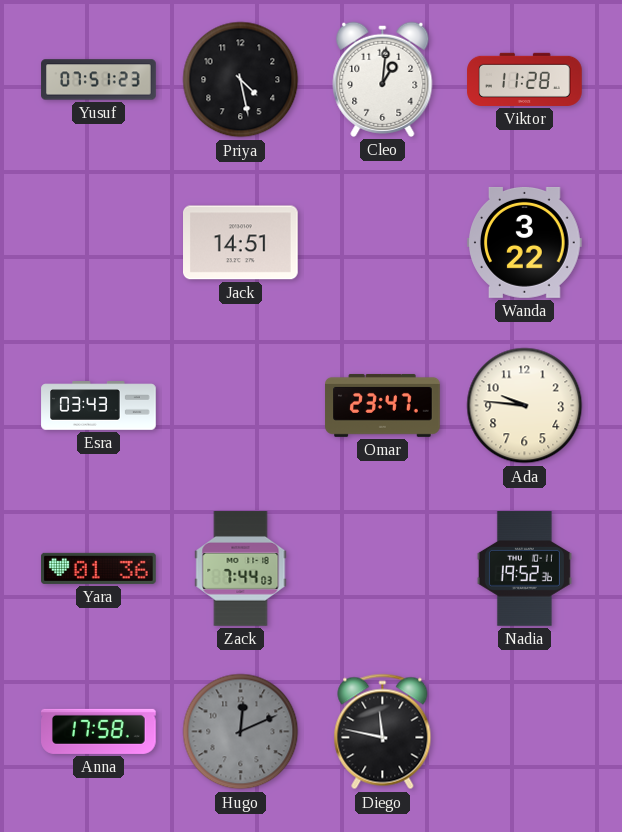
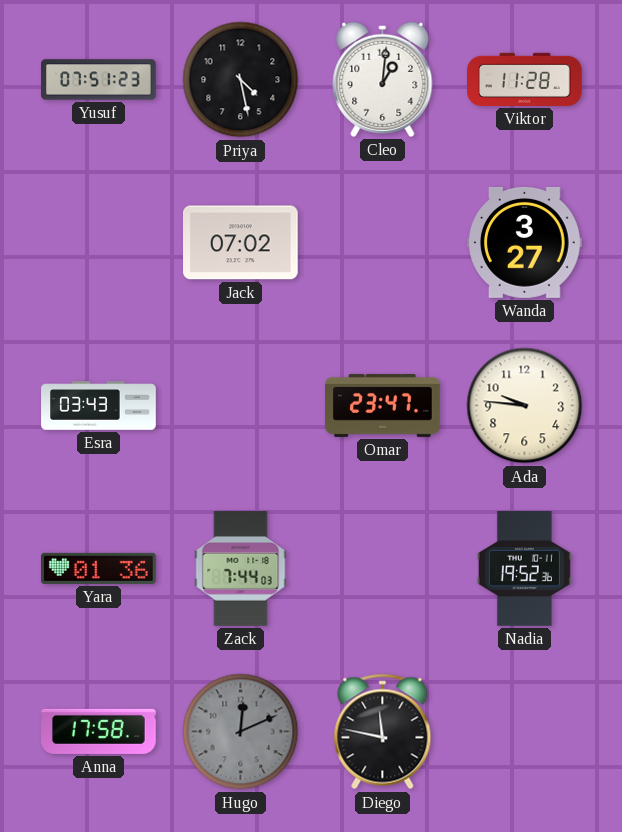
Jack: 14:51 -> 07:02
Wanda: 3:22 -> 3:27
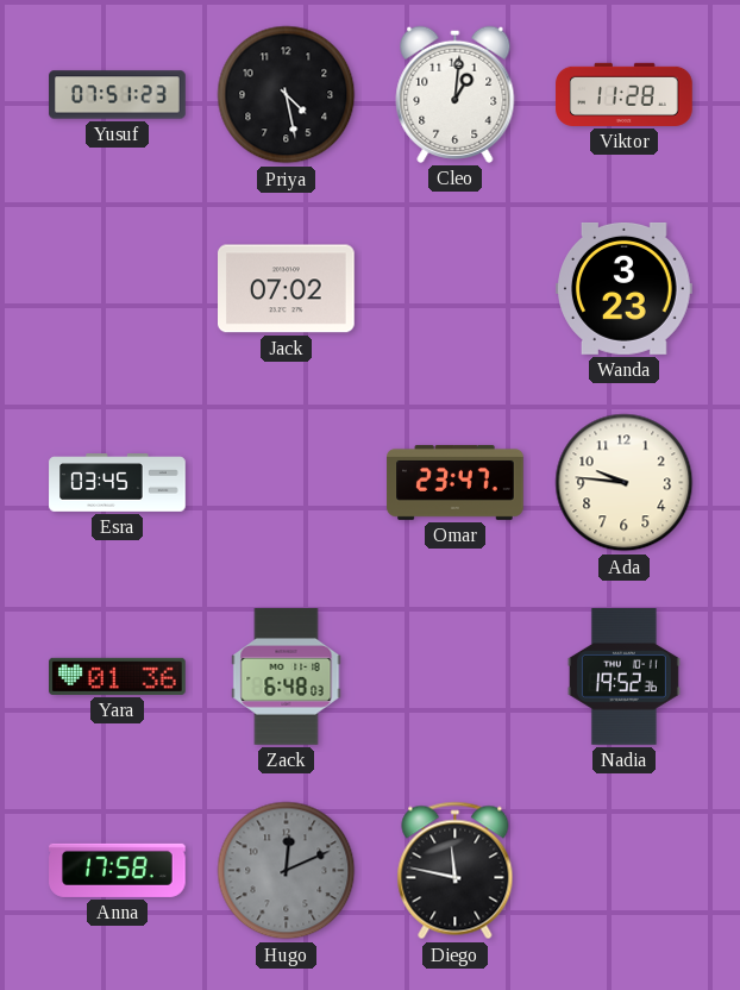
Wanda: 3:27 -> 3:23
Esra: 03:43 -> 03:45
Zack: 7:44 -> 6:48
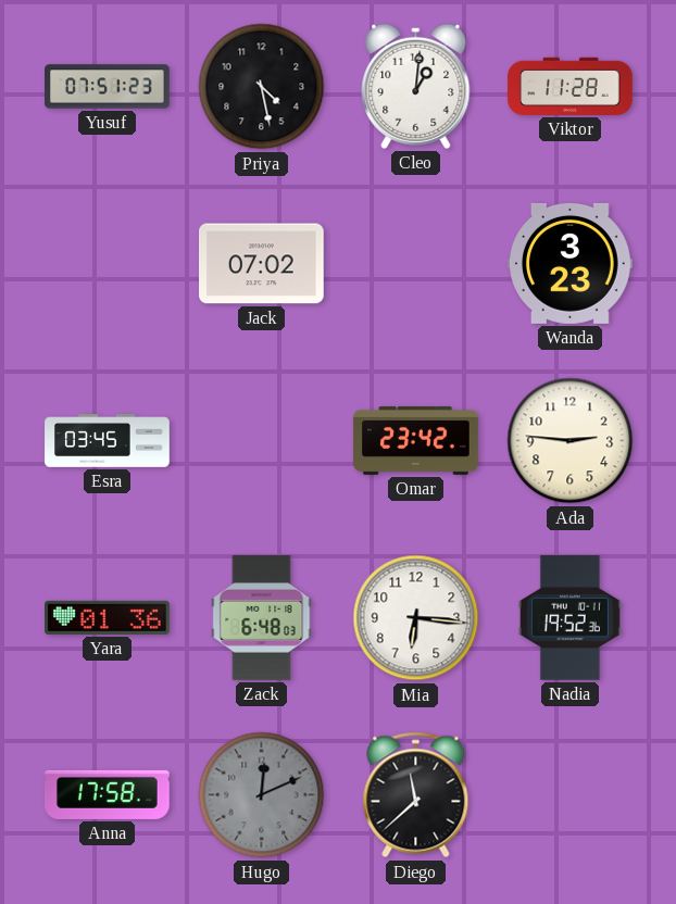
Omar: 23:47 -> 23:42
Ada: 9:46 -> 2:46
Mia: none -> 6:16
Diego: 11:47 -> 11:38
